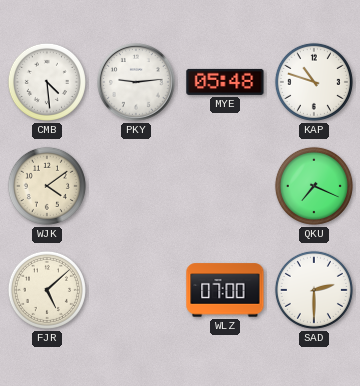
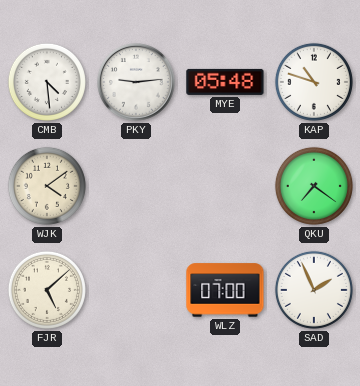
QKU: 7:19 -> 7:21
SAD: 2:30 -> 1:56
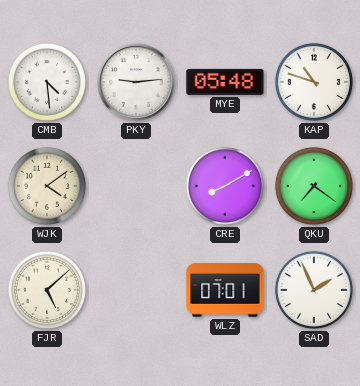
CRE: none -> 8:10
WLZ: 07:00 -> 07:01
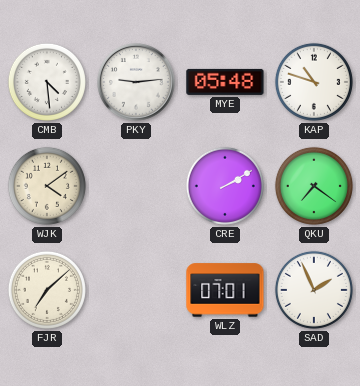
CRE: 8:10 -> 2:10
FJR: 5:08 -> 7:08
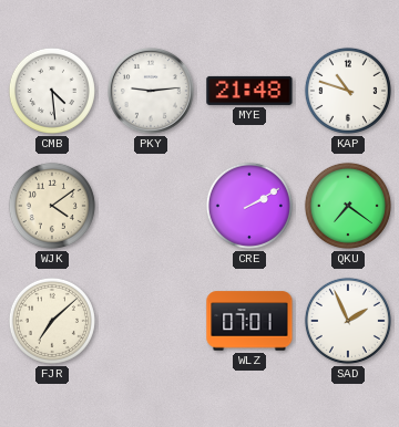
MYE: 05:48 -> 21:48
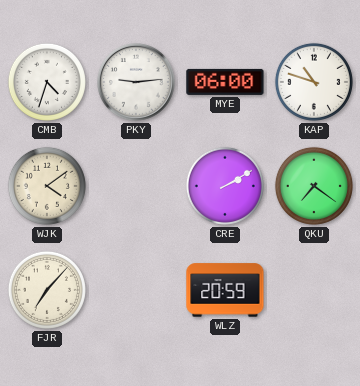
CMB: 4:29 -> 4:33
MYE: 21:48 -> 06:00
FJR: 7:08 -> 7:07
WLZ: 07:01 -> 20:59
SAD: 1:56 -> none
